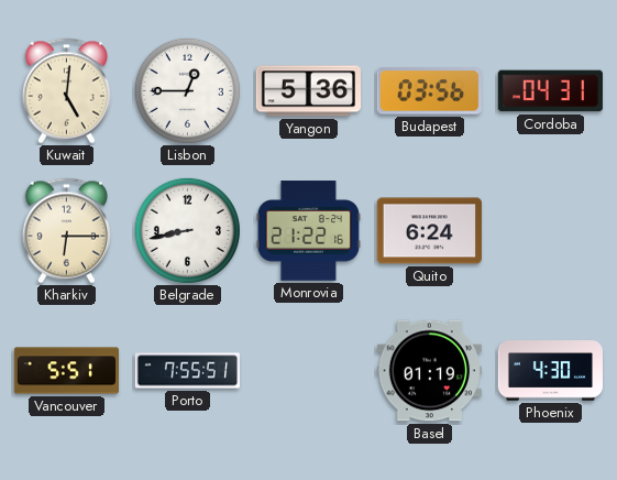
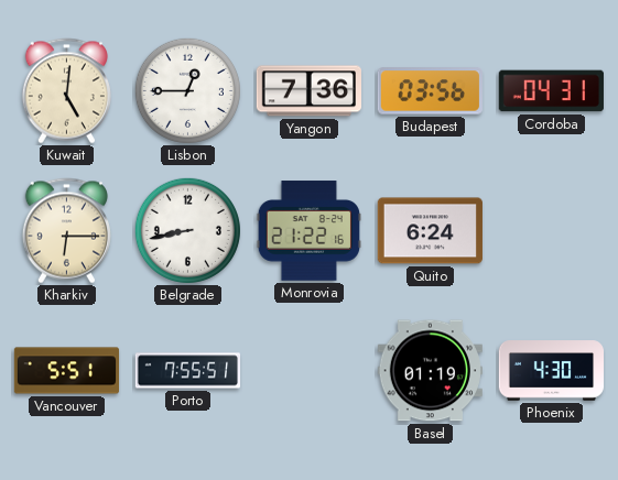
Yangon: 5:36 -> 7:36
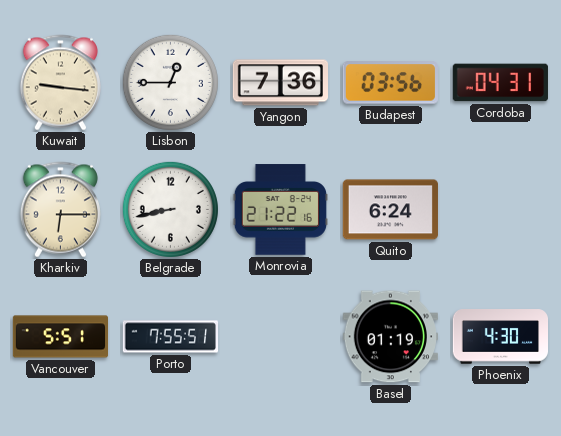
Kuwait: 5:01 -> 9:16
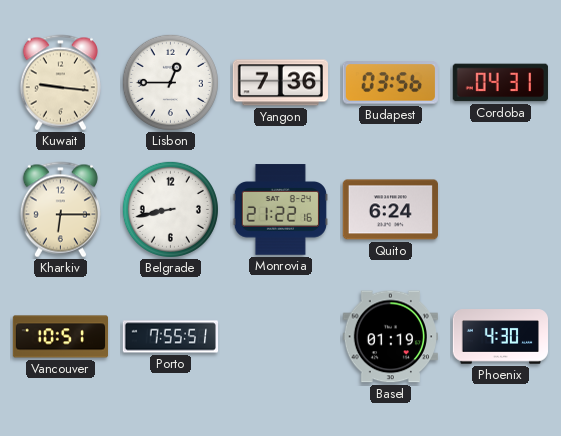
Vancouver: 5:51 -> 10:51
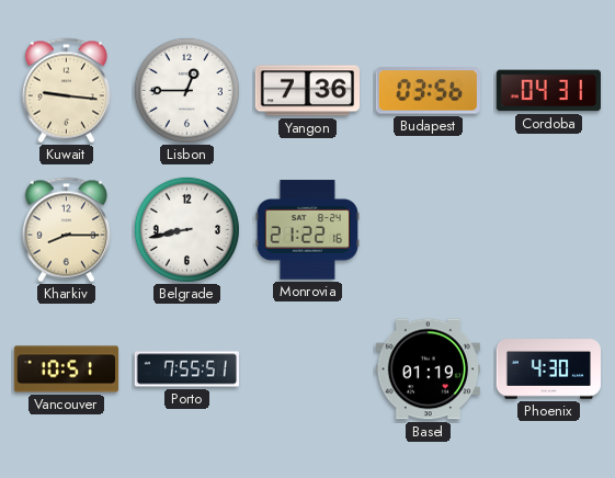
Kharkiv: 6:15 -> 8:15
Quito: 6:24 -> none
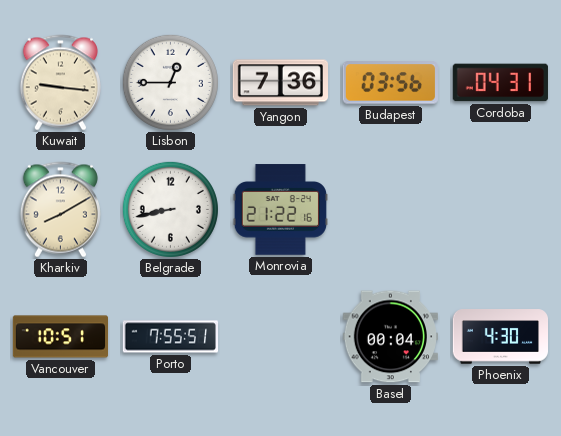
Kharkiv: 8:15 -> 8:10
Basel: 01:19 -> 00:04
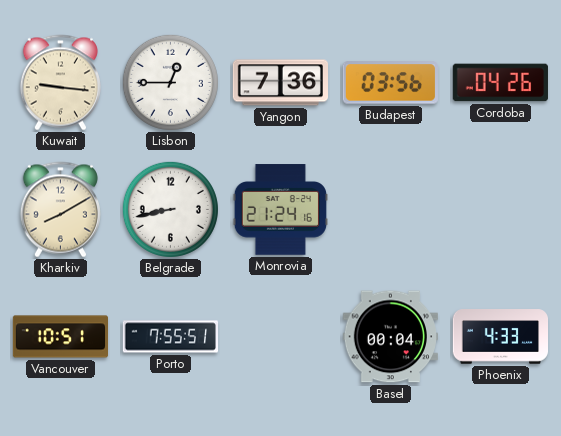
Cordoba: 04:31 -> 04:26
Monrovia: 21:22 -> 21:24
Phoenix: 4:30 -> 4:33
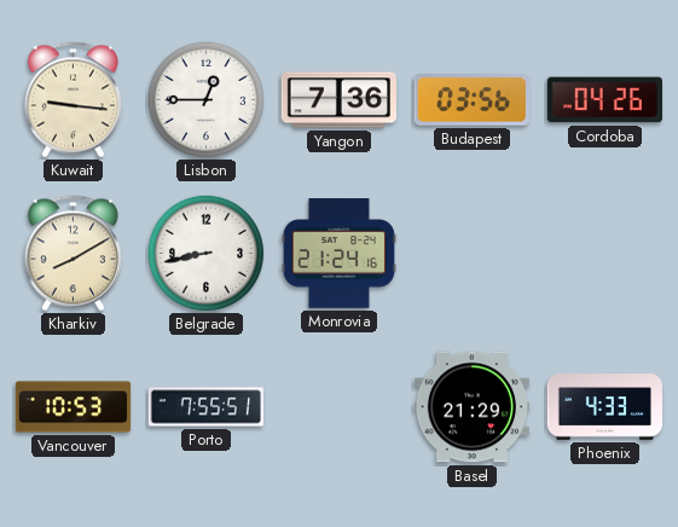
Vancouver: 10:51 -> 10:53
Basel: 00:04 -> 21:29
